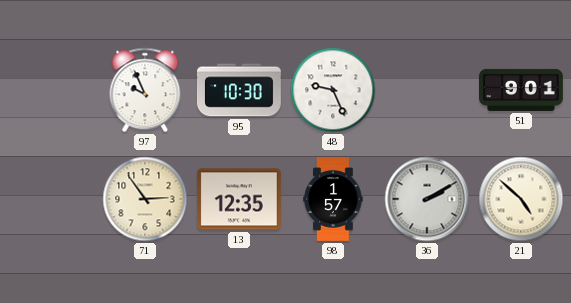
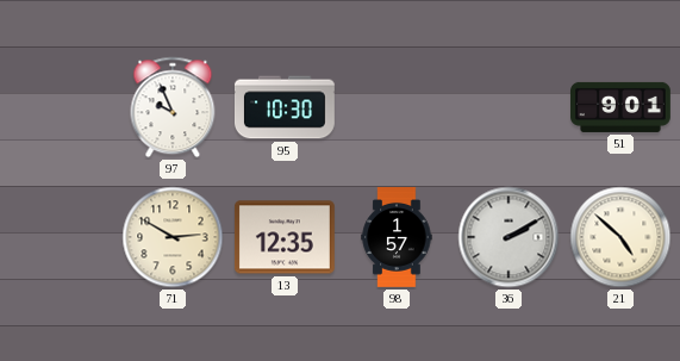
48: 9:26 -> none
71: 2:54 -> 2:50
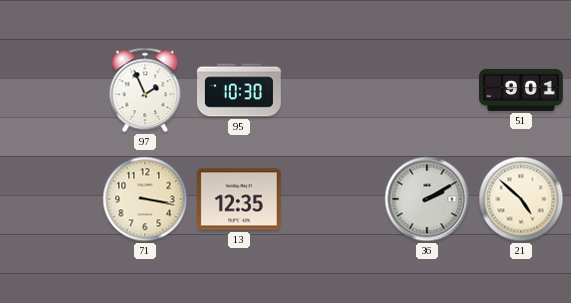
97: 9:56 -> 1:56
71: 2:50 -> 3:17
98: 1:57 -> none
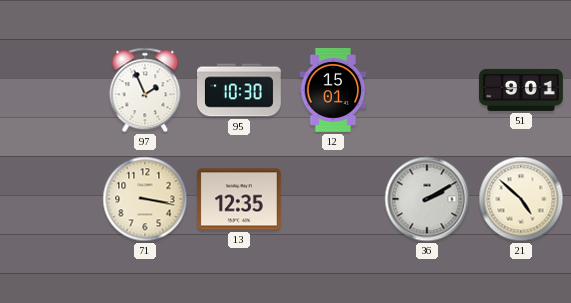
12: none -> 15:01
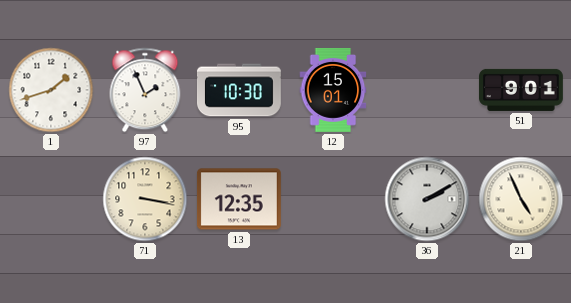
1: none -> 1:42
21: 4:52 -> 4:56
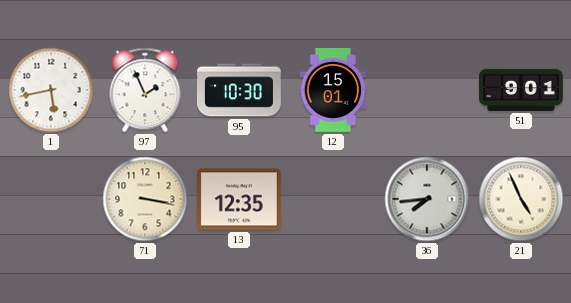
1: 1:42 -> 5:43
36: 2:10 -> 7:44
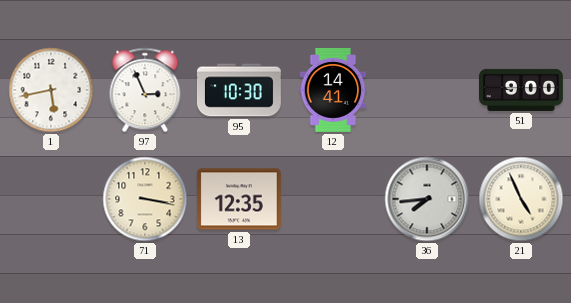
97: 1:56 -> 2:56
12: 15:01 -> 14:41
51: 9:01 -> 9:00
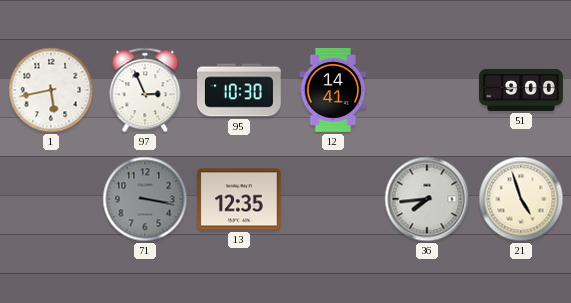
71 dial: cream -> grey
21: 4:56 -> 4:57
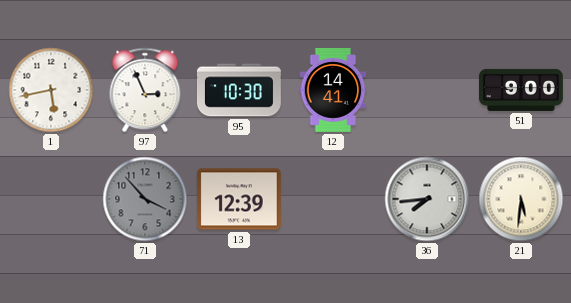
71: 3:17 -> 3:53
13: 12:35 -> 12:39
21: 4:57 -> 5:31
